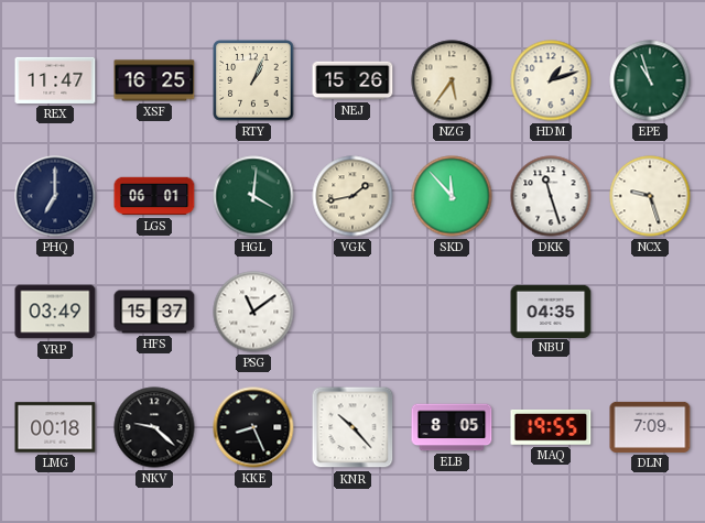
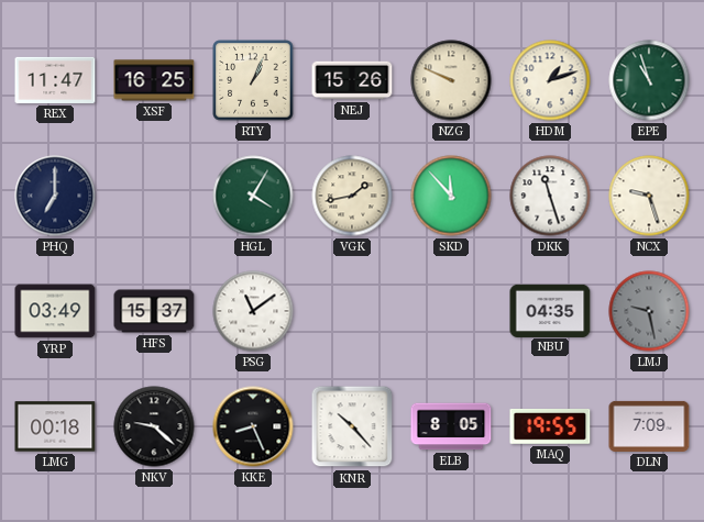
NZG: 5:36 -> 9:49
LGS: 06:01 -> none
HGL: 4:01 -> 4:05
LMJ: none -> 9:28
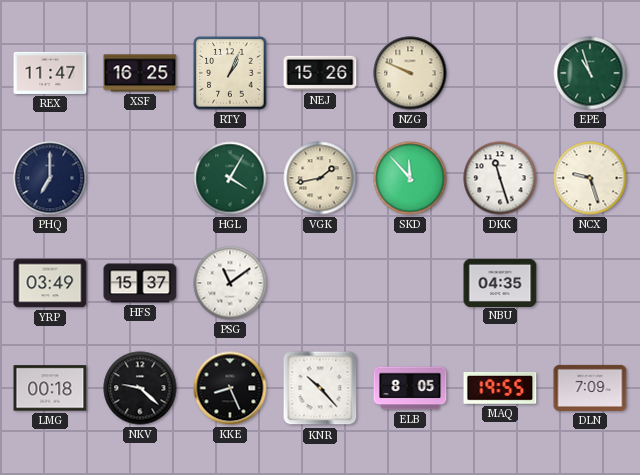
HDM: 1:12 -> none
LMJ: 9:28 -> none
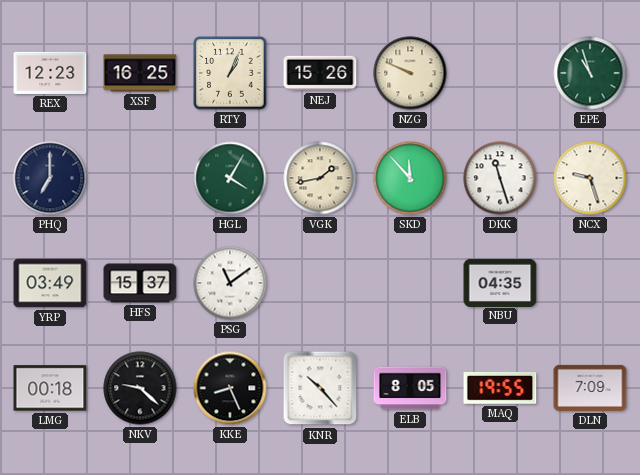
REX: 11:47 -> 12:23
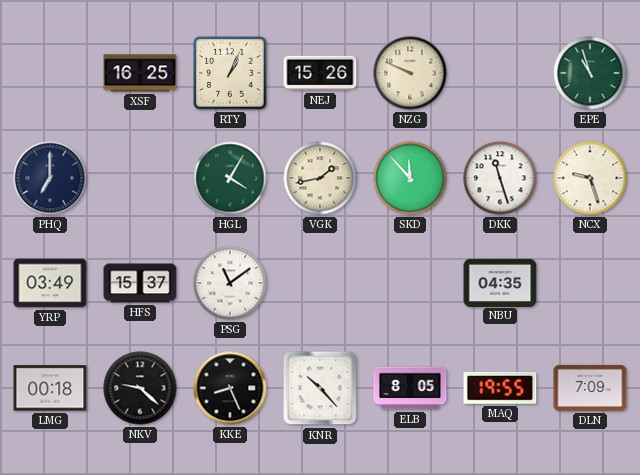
REX: 12:23 -> none
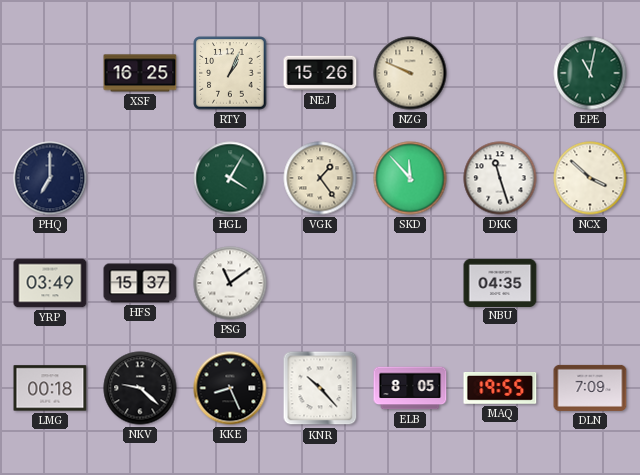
EPE: 10:57 -> 11:02
VGK: 1:43 -> 1:24
NCX: 9:27 -> 3:52
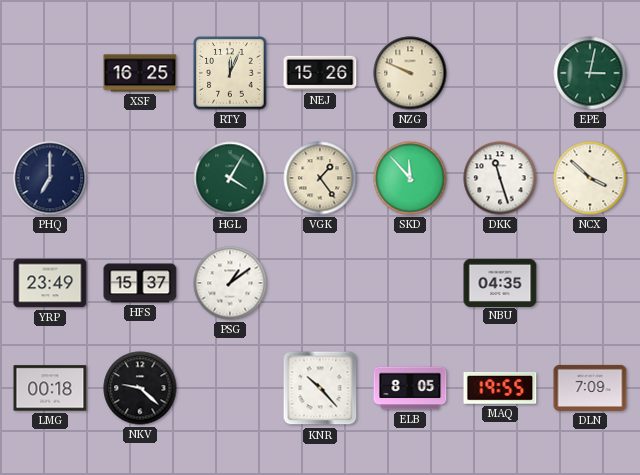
RTY: 1:04 -> 12:04
EPE: 11:02 -> 3:02
YRP: 03:49 -> 23:49
PSG: 11:09 -> 1:09
KKE: 8:26 -> none
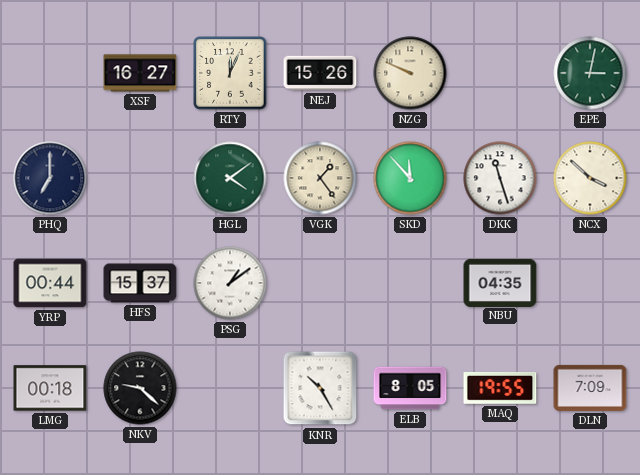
XSF: 16:25 -> 16:27
HGL: 4:05 -> 4:09
YRP: 23:49 -> 00:44
KNR: 10:23 -> 10:25
